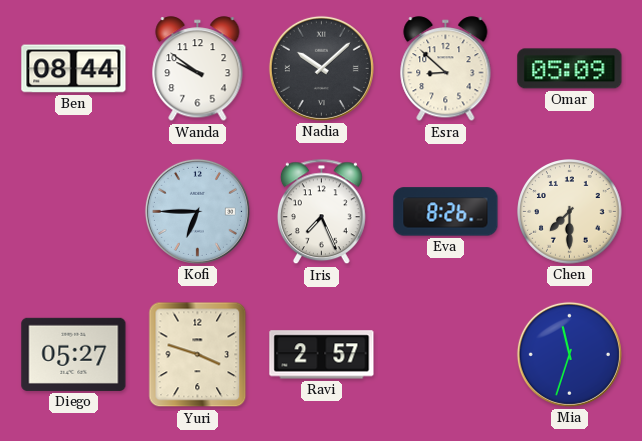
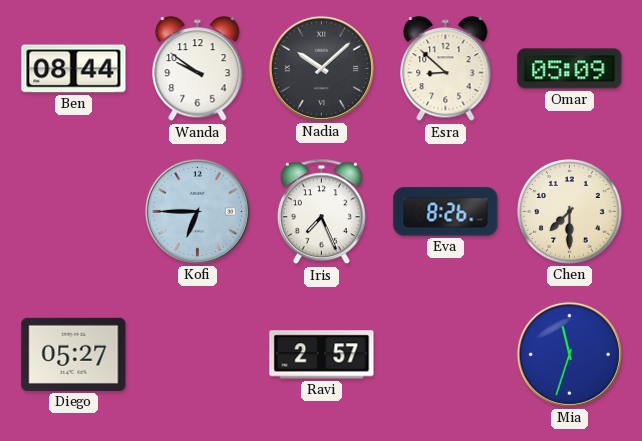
Yuri: 3:48 -> none
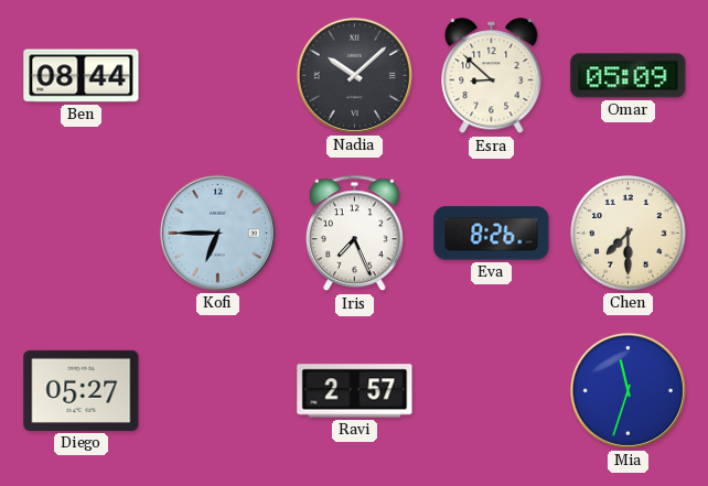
Wanda: 9:51 -> none
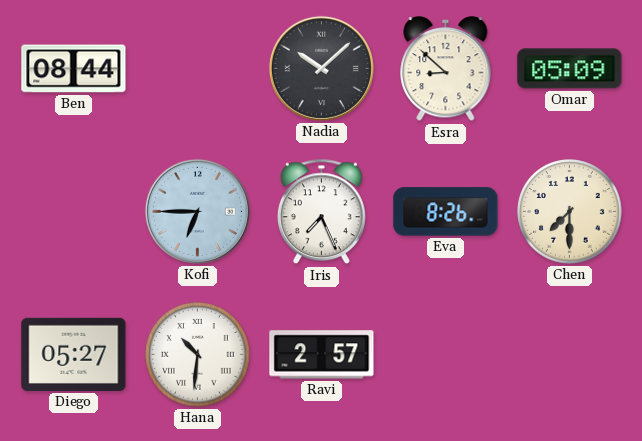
Hana: none -> 10:31
Mia: 11:33 -> none
